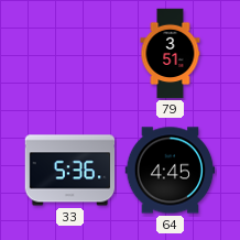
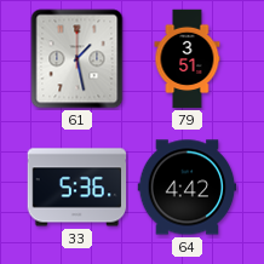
61: none -> 1:28
64: 4:45 -> 4:42
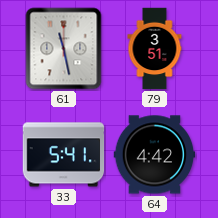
61: 1:28 -> 11:28
33: 5:36 -> 5:41
